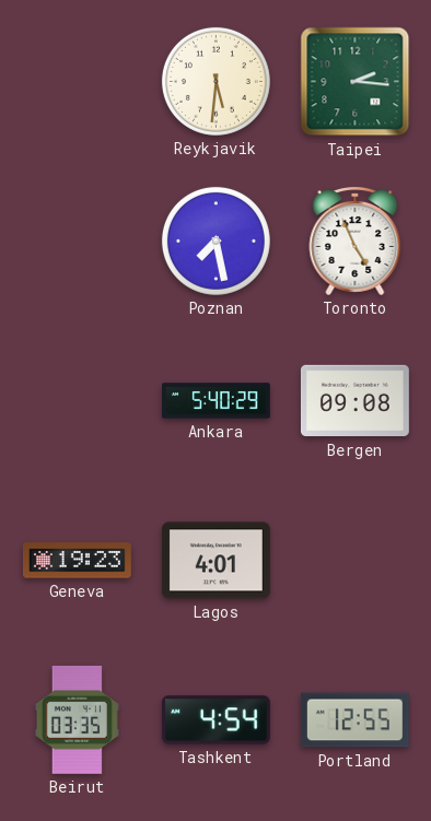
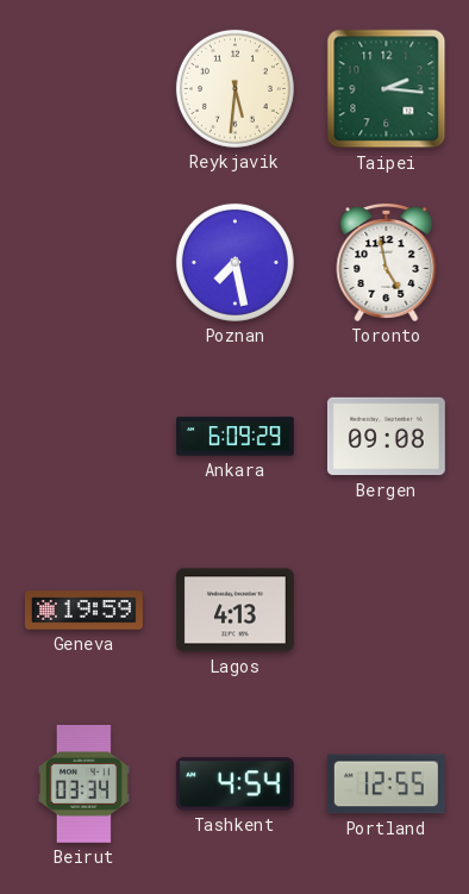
Toronto: 4:56 -> 4:58
Ankara: 5:40 -> 6:09
Geneva: 19:23 -> 19:59
Lagos: 4:01 -> 4:13
Beirut: 03:35 -> 03:34
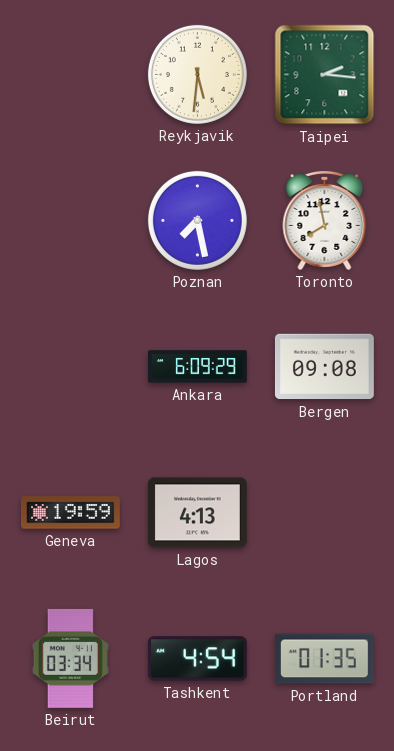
Toronto: 4:58 -> 7:58
Portland: 12:55 -> 01:35
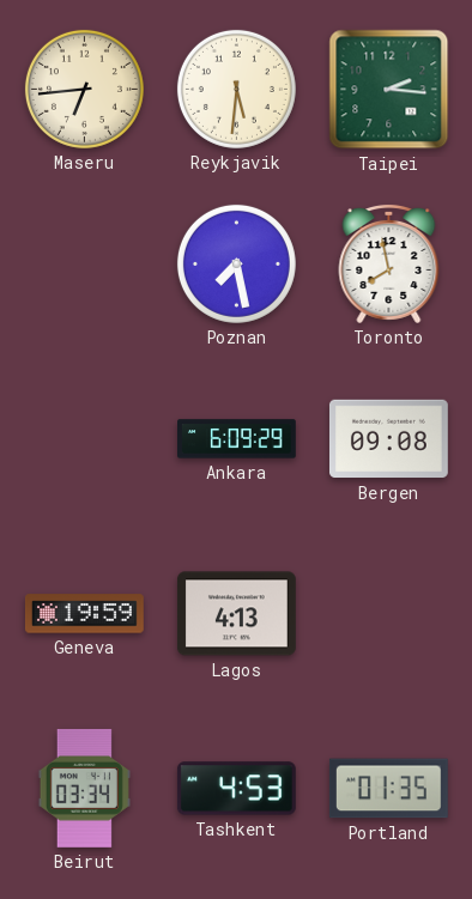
Maseru: none -> 6:44
Tashkent: 4:54 -> 4:53
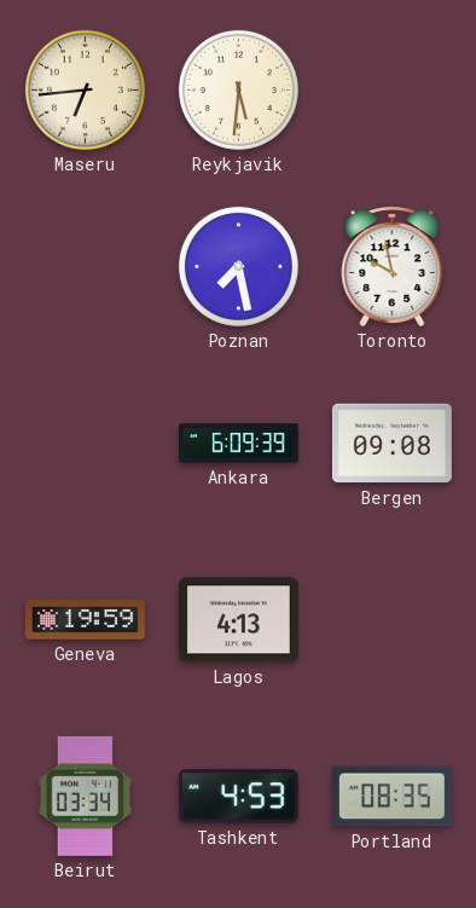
Taipei: 2:16 -> none
Toronto: 7:58 -> 9:58
Ankara: 6:09:29 -> 6:09:39
Portland: 01:35 -> 08:35
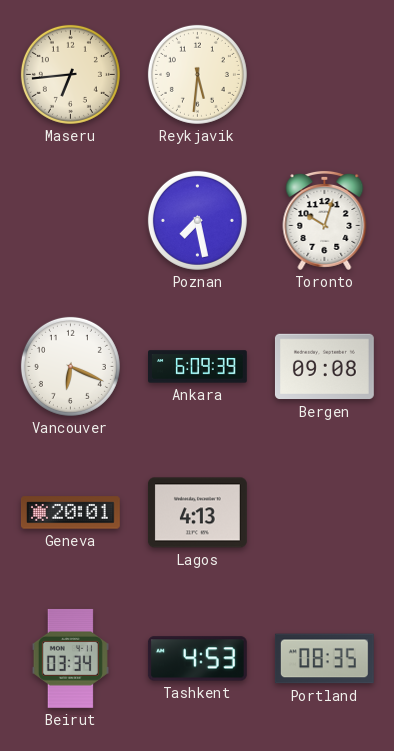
Toronto: 9:58 -> 10:03
Vancouver: none -> 6:19
Geneva: 19:59 -> 20:01
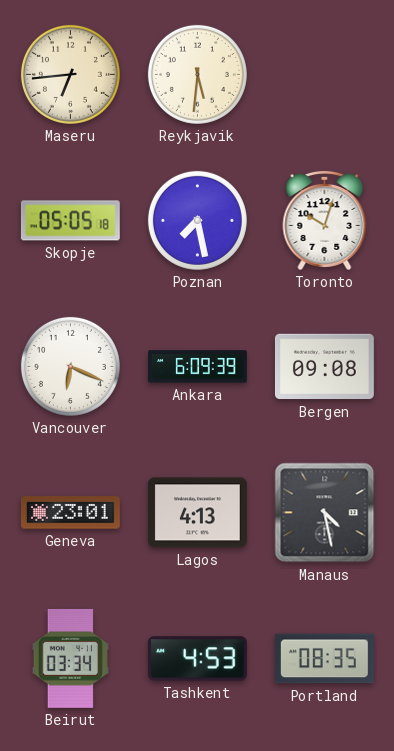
Skopje: none -> 05:05
Geneva: 20:01 -> 23:01
Manaus: none -> 4:28
